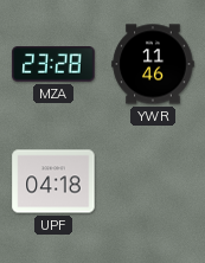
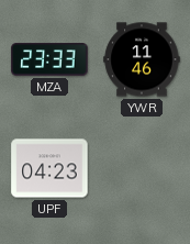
MZA: 23:28 -> 23:33
UPF: 04:18 -> 04:23
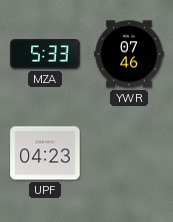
MZA: 23:33 -> 5:33
YWR: 11:46 -> 07:46
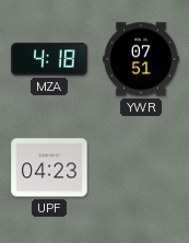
MZA: 5:33 -> 4:18
YWR: 07:46 -> 07:51
